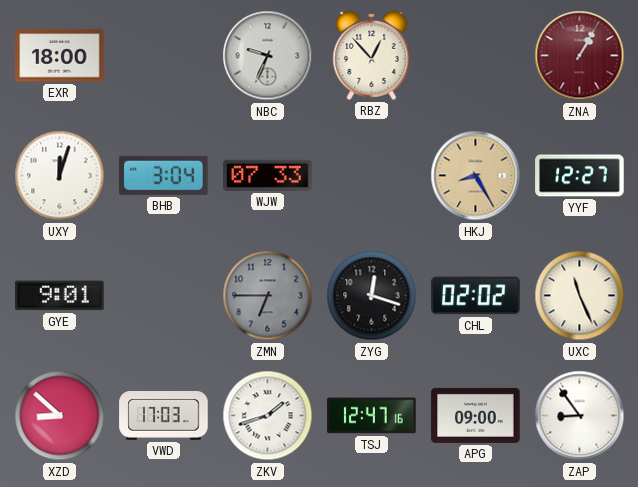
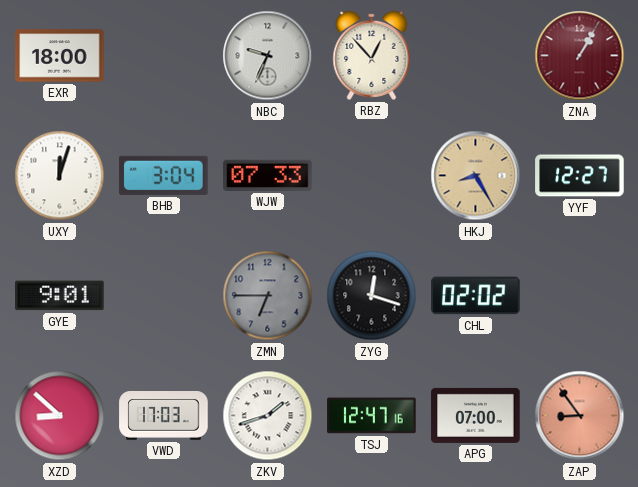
UXC: 11:26 -> none
APG: 09:00 -> 07:00
ZAP dial: white -> salmon
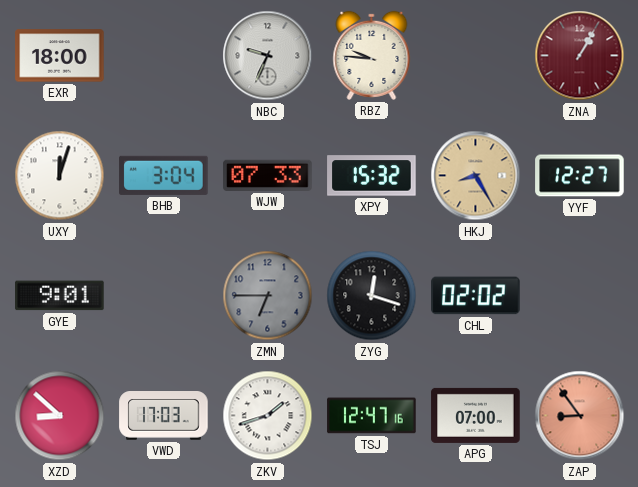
RBZ: 12:53 -> 9:46
XPY: none -> 15:32
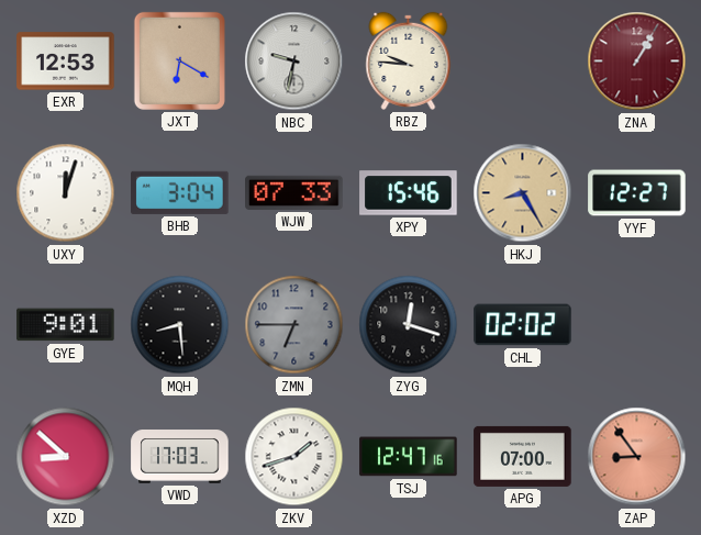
EXR: 18:00 -> 12:53
JXT: none -> 6:20
NBC: 9:34 -> 9:32
XPY: 15:32 -> 15:46
MQH: none -> 8:29
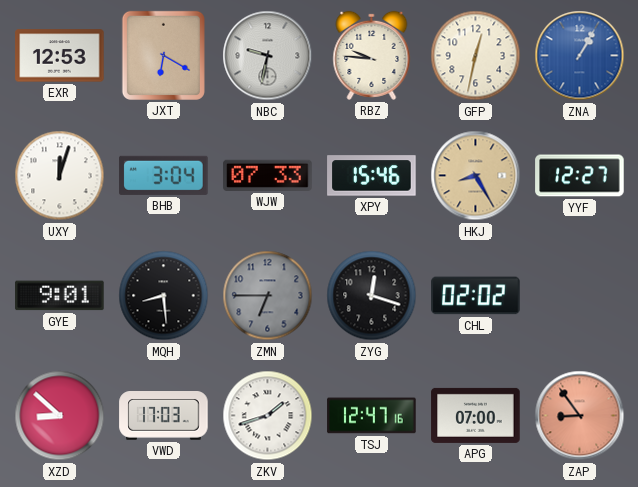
GFP: none -> 12:32
ZNA dial: burgundy -> blue
